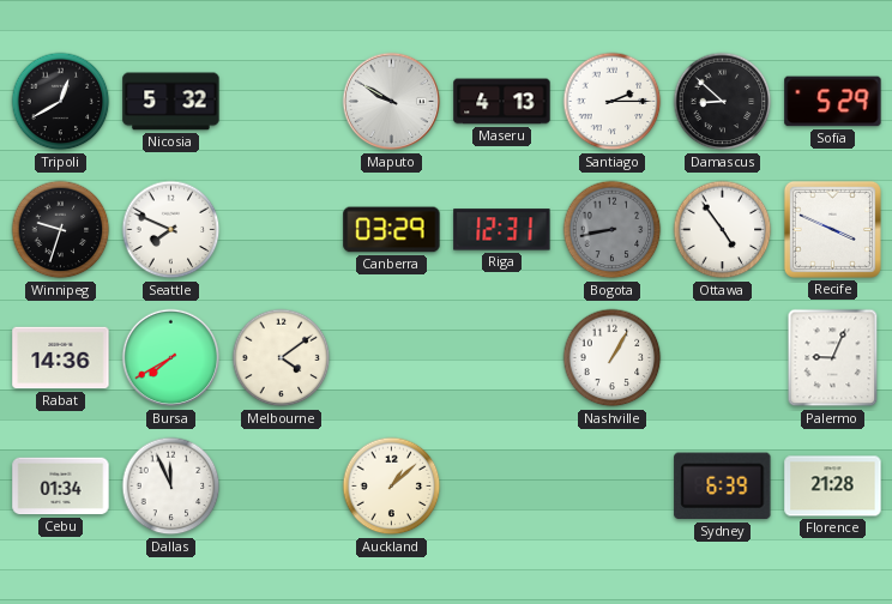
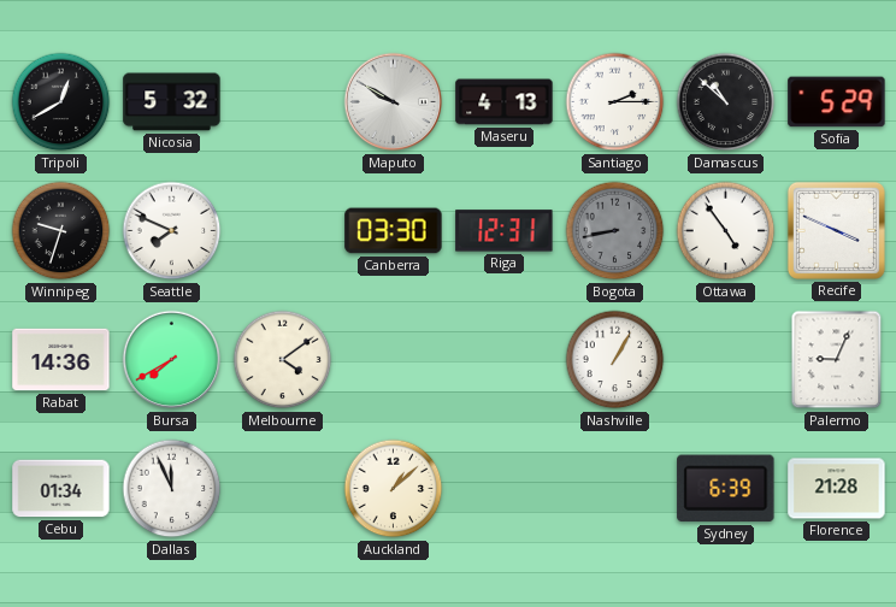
Damascus: 8:52 -> 10:52
Canberra: 03:29 -> 03:30
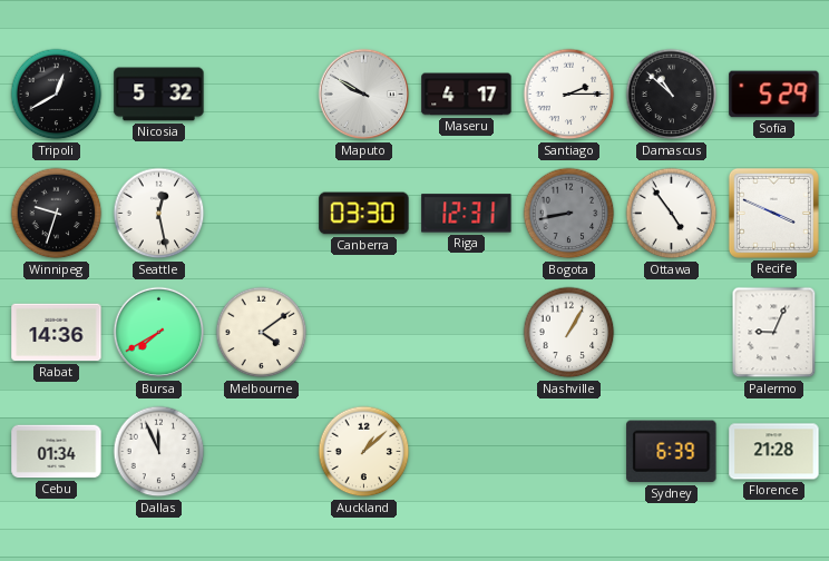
Maseru: 4:13 -> 4:17
Seattle: 7:49 -> 12:28
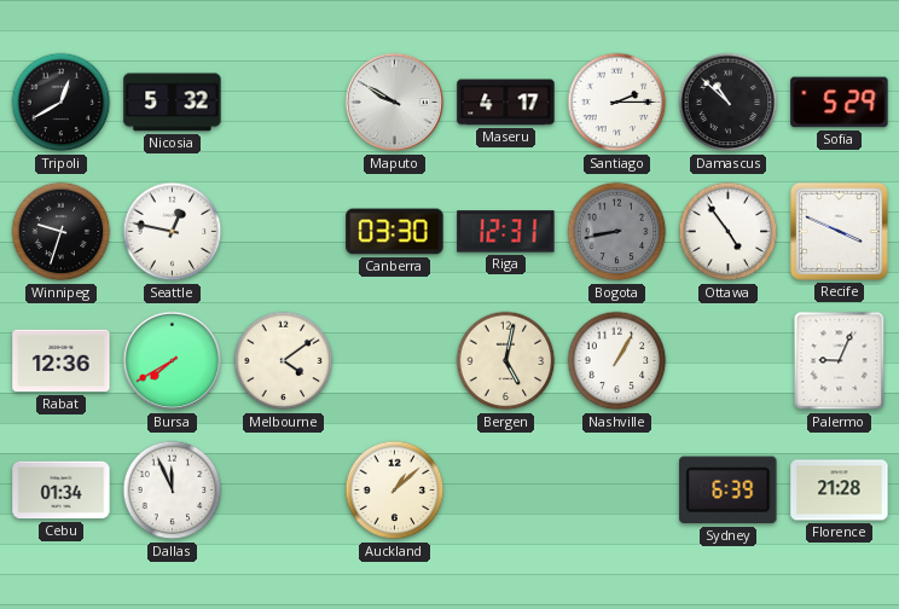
Seattle: 12:28 -> 12:47
Rabat: 14:36 -> 12:36
Bergen: none -> 5:02
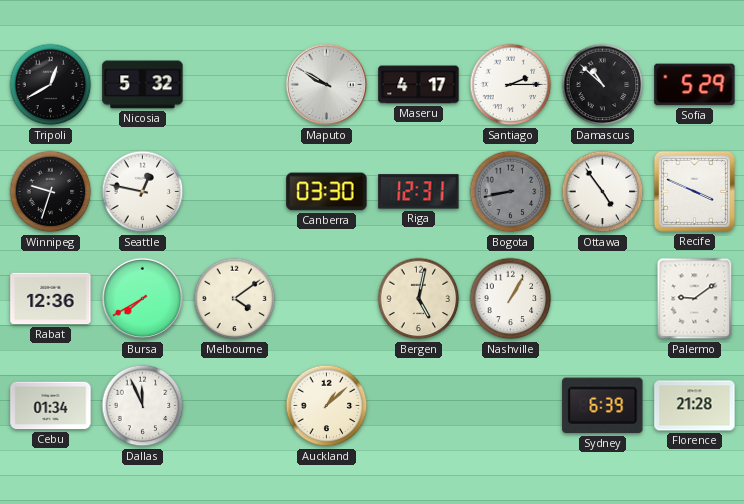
Palermo: 9:04 -> 9:09
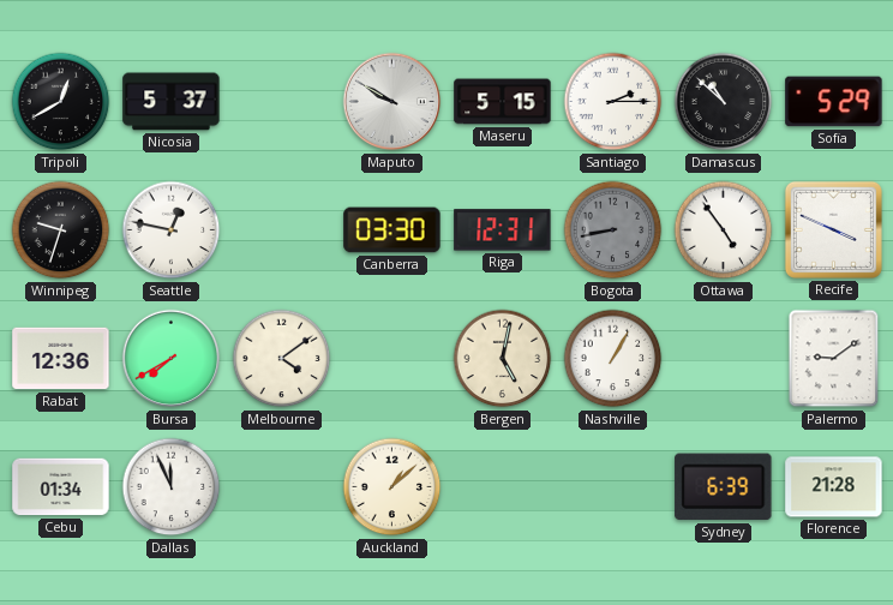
Nicosia: 5:32 -> 5:37
Maseru: 4:17 -> 5:15
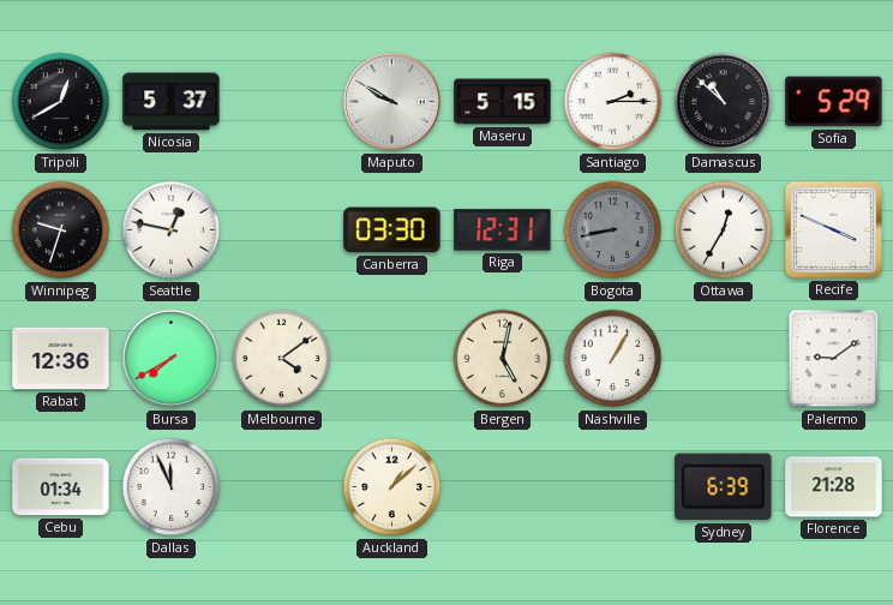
Ottawa: 4:54 -> 12:35
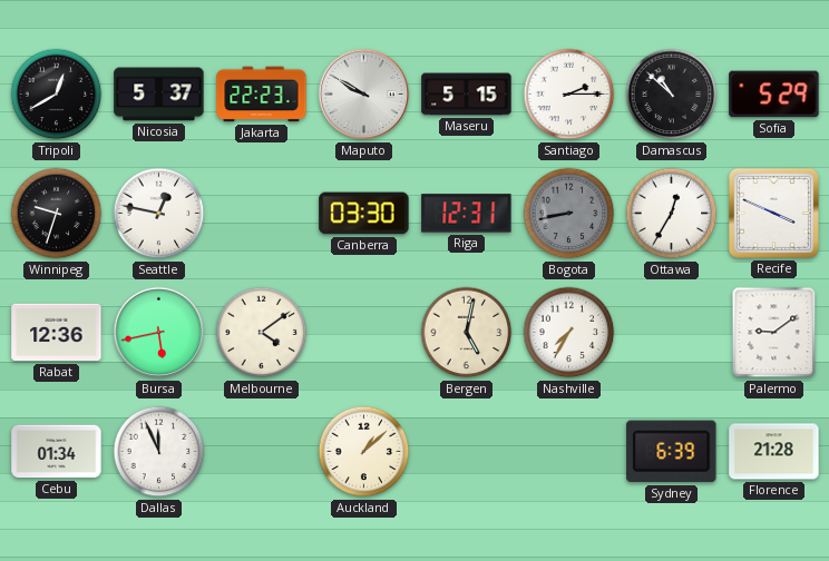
Jakarta: none -> 22:23
Bursa: 7:40 -> 5:43
Nashville: 1:05 -> 7:35
